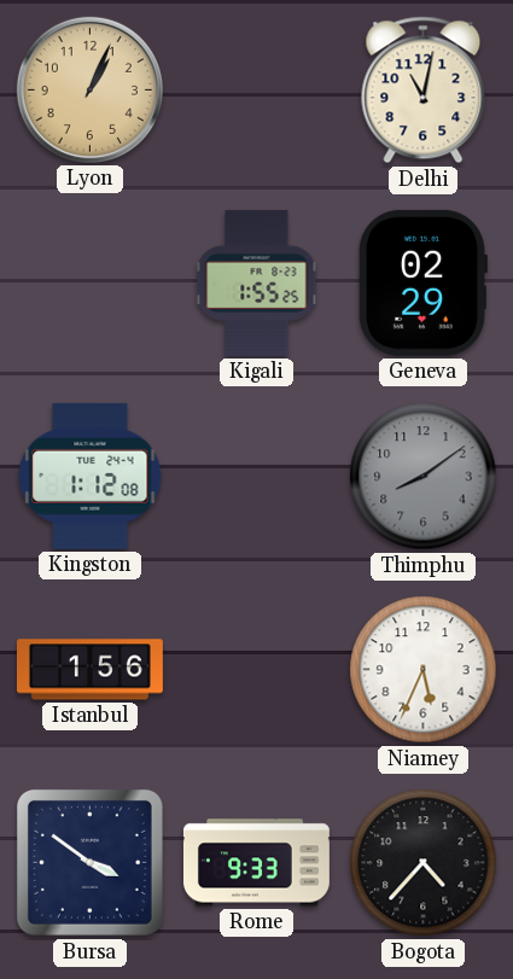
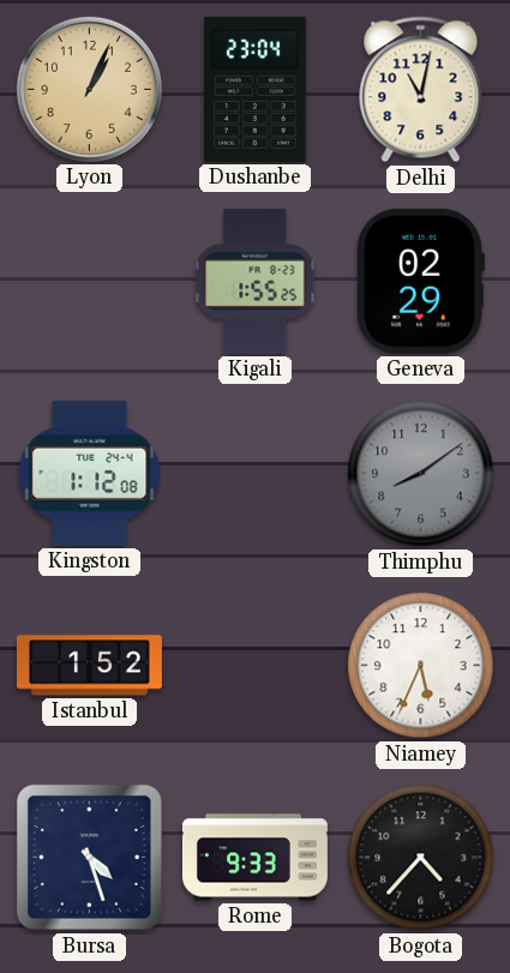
Dushanbe: none -> 23:04
Istanbul: 1:56 -> 1:52
Bursa: 3:51 -> 4:27
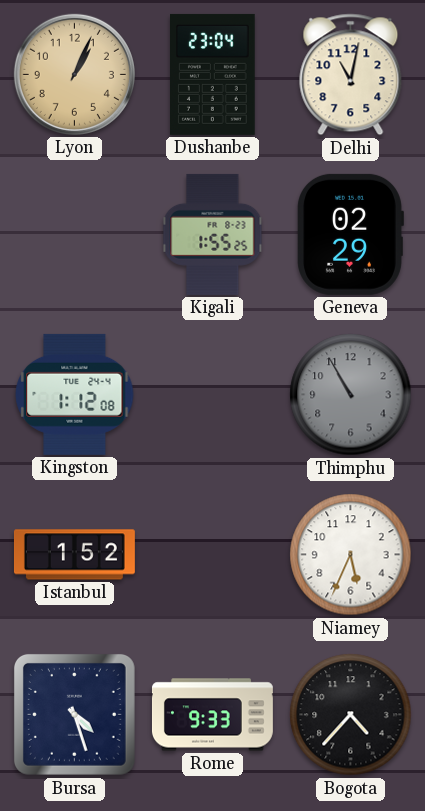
Thimphu: 8:09 -> 10:55
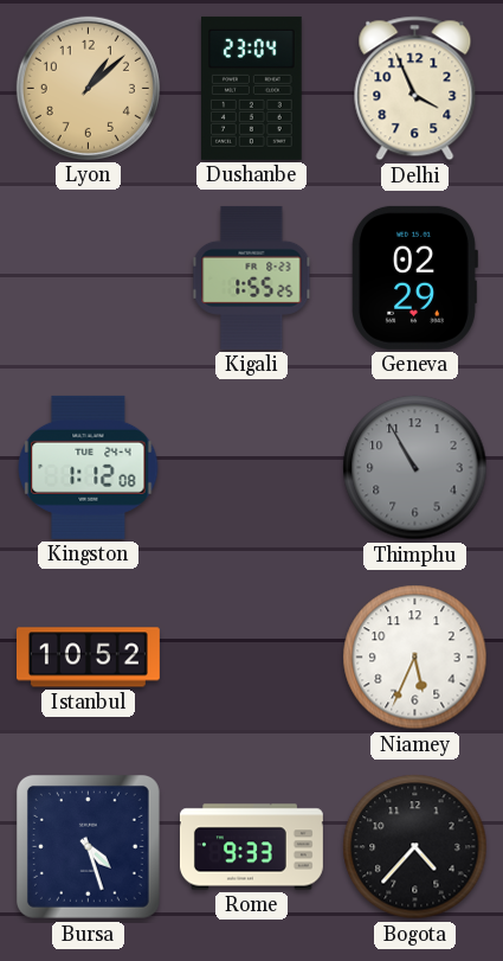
Lyon: 1:04 -> 1:08
Delhi: 11:02 -> 3:56
Istanbul: 1:52 -> 10:52
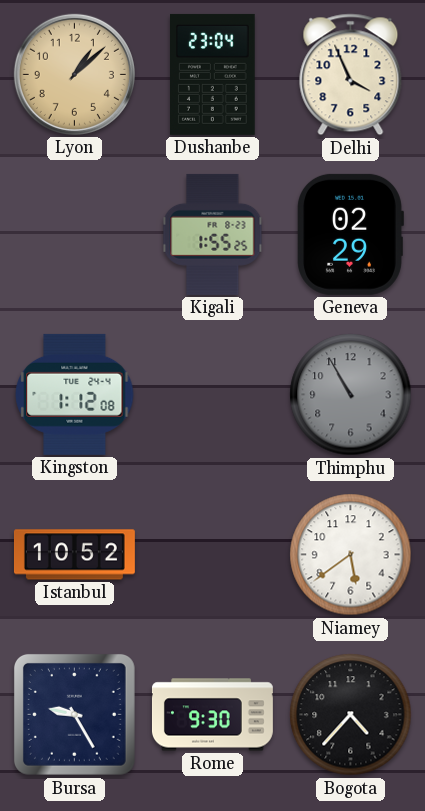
Niamey: 5:34 -> 5:39
Bursa: 4:27 -> 9:25
Rome: 9:33 -> 9:30
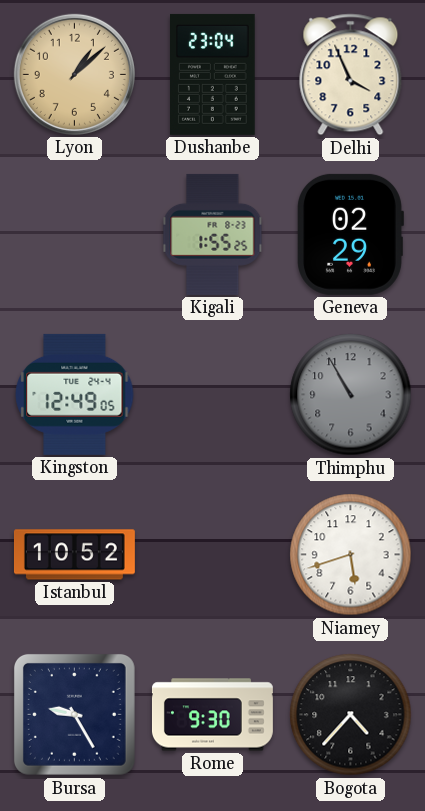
Kingston: 1:12 -> 12:49
Niamey: 5:39 -> 5:42
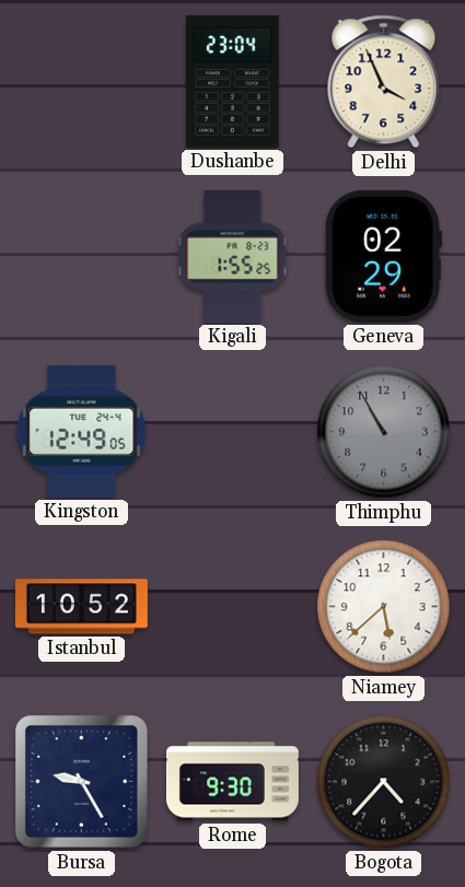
Lyon: 1:08 -> none
Niamey: 5:42 -> 5:38
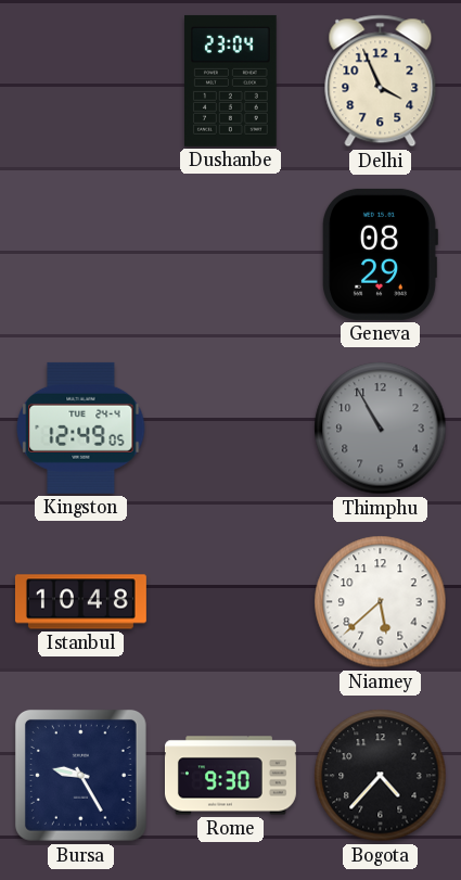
Kigali: 1:55 -> none
Geneva: 02:29 -> 08:29
Istanbul: 10:52 -> 10:48
